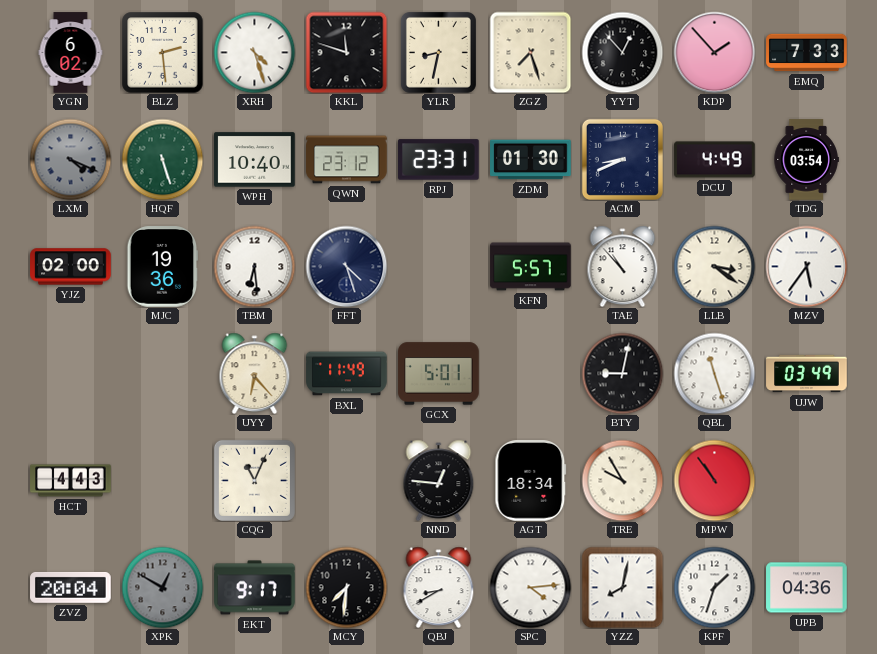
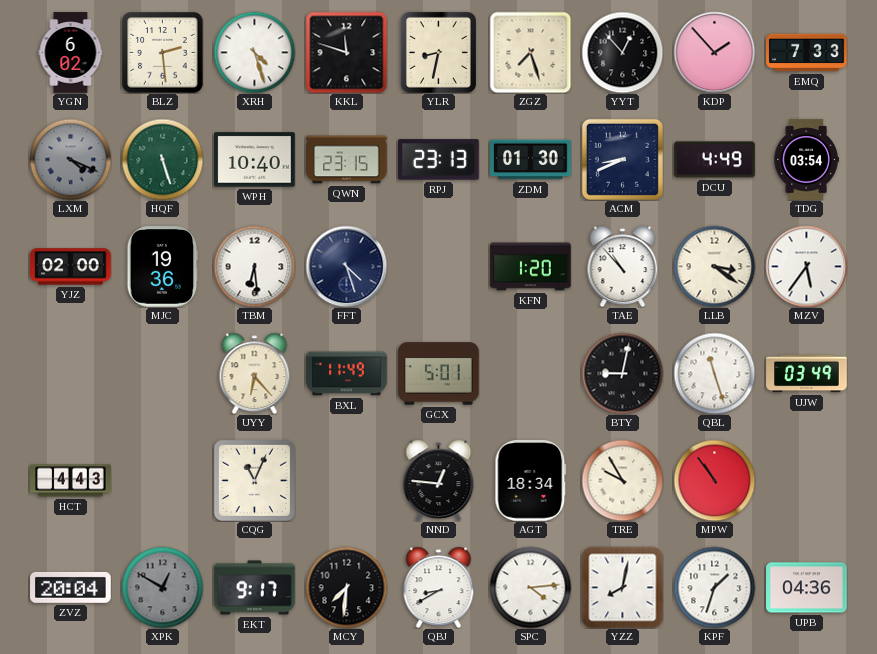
QWN: 23:12 -> 23:15
RPJ: 23:31 -> 23:13
KFN: 5:57 -> 1:20
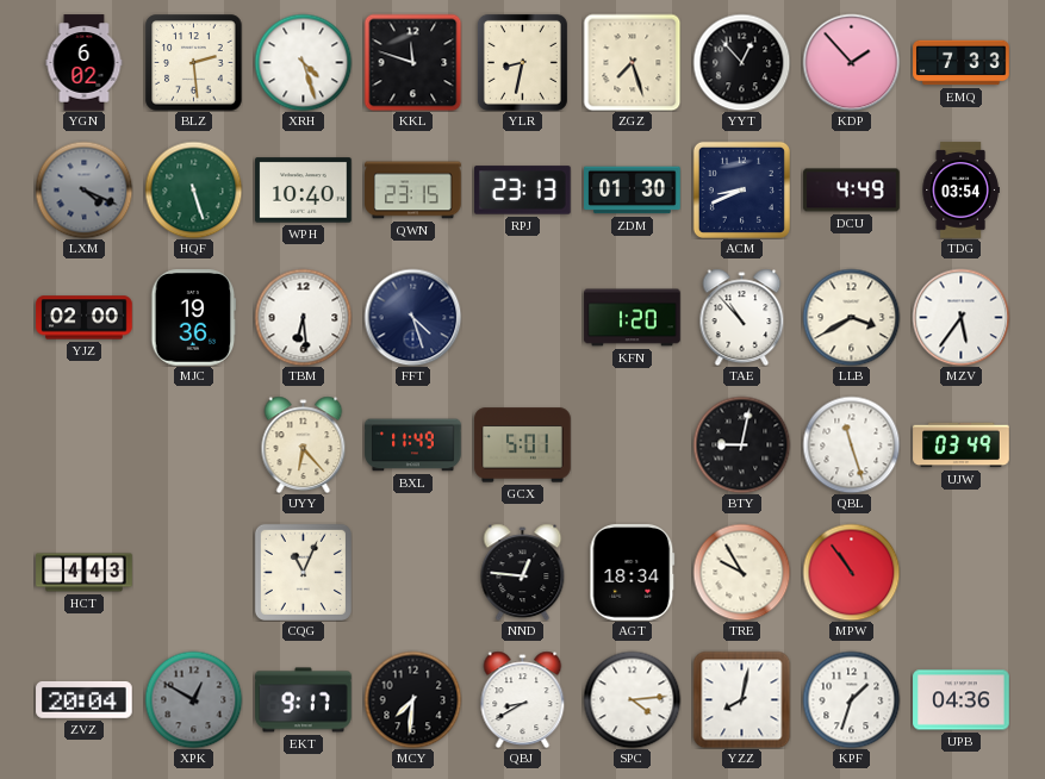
LLB: 3:21 -> 3:40
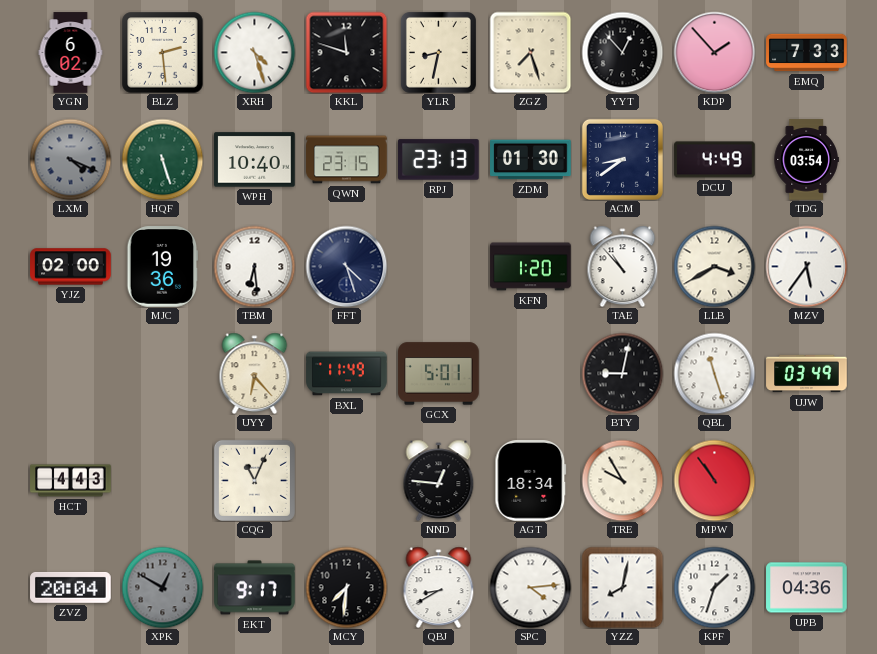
ACM: 8:41 -> 8:39
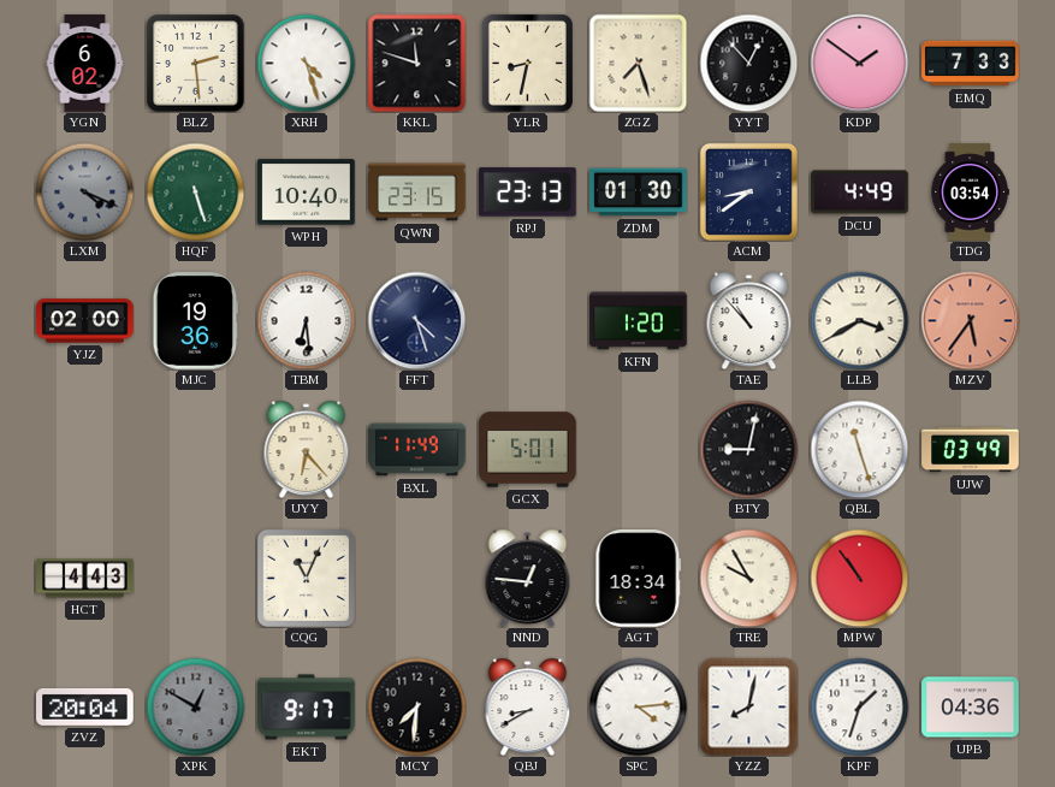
KDP: 1:53 -> 1:51
MZV dial: white -> salmon
